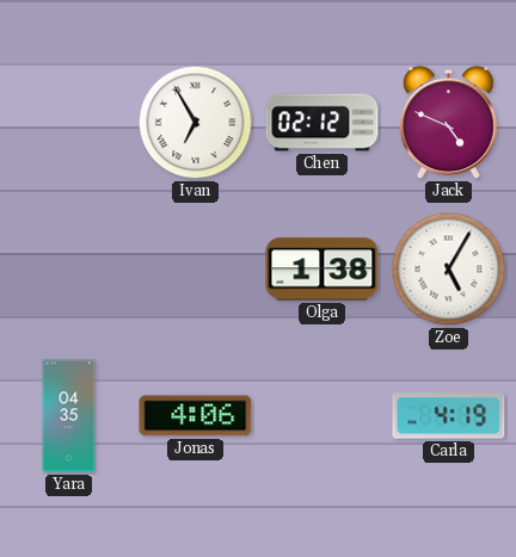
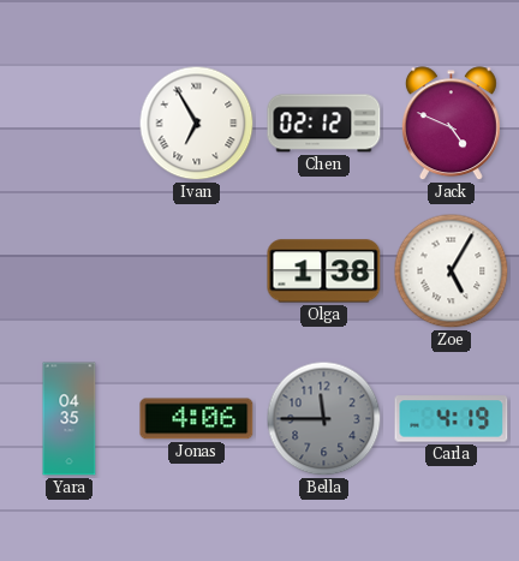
Bella: none -> 11:45
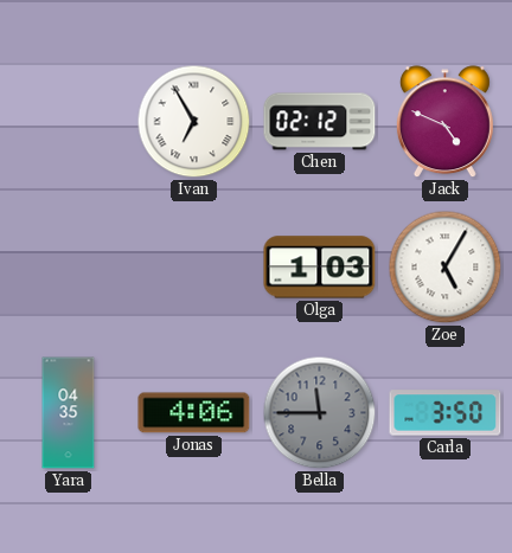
Olga: 1:38 -> 1:03
Carla: 4:19 -> 3:50
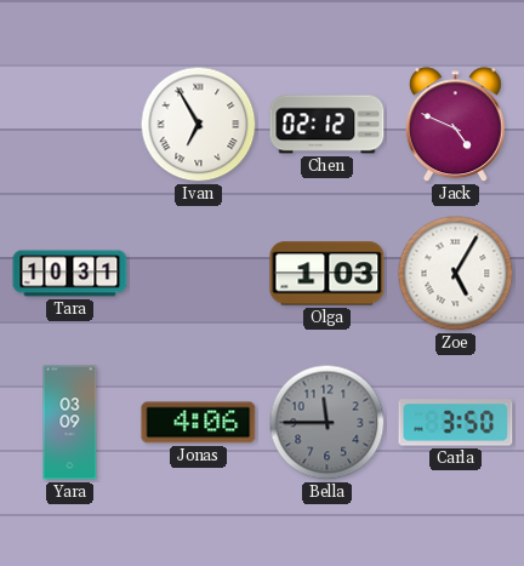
Tara: none -> 10:31
Yara: 04:35 -> 03:09
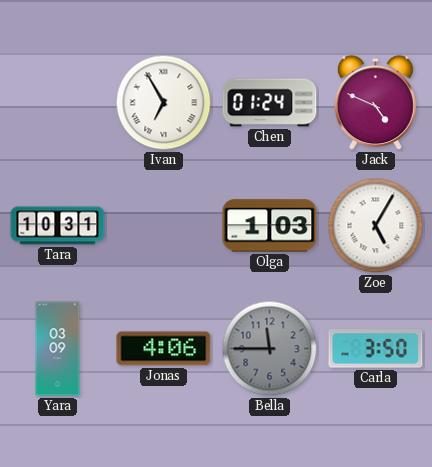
Chen: 02:12 -> 01:24
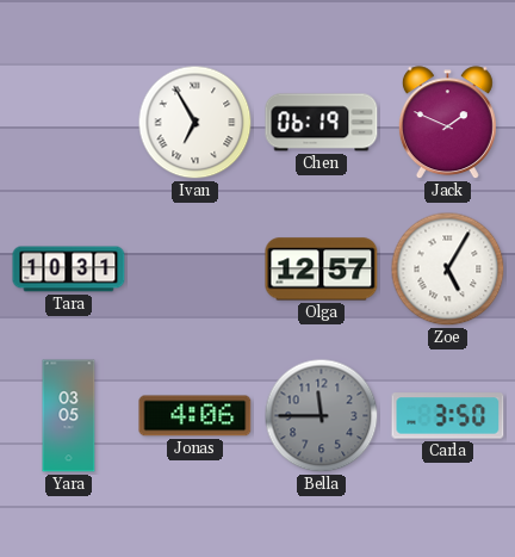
Chen: 01:24 -> 06:19
Jack: 4:49 -> 1:49
Olga: 1:03 -> 12:57
Yara: 03:09 -> 03:05
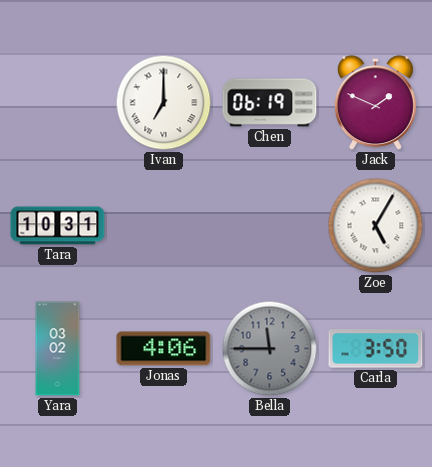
Ivan: 6:55 -> 7:00
Olga: 12:57 -> none
Yara: 03:05 -> 03:02
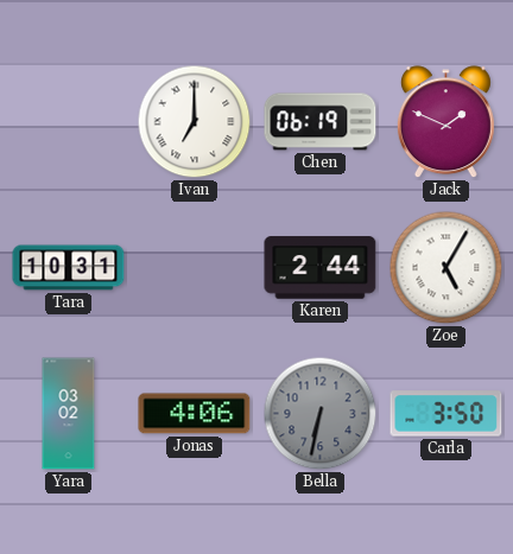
Karen: none -> 2:44
Bella: 11:45 -> 6:32
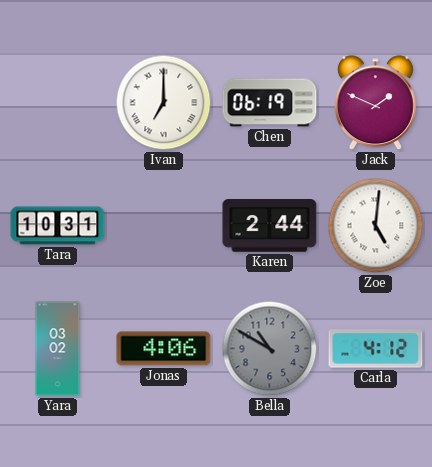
Zoe: 5:05 -> 5:01
Bella: 6:32 -> 10:50
Carla: 3:50 -> 4:12
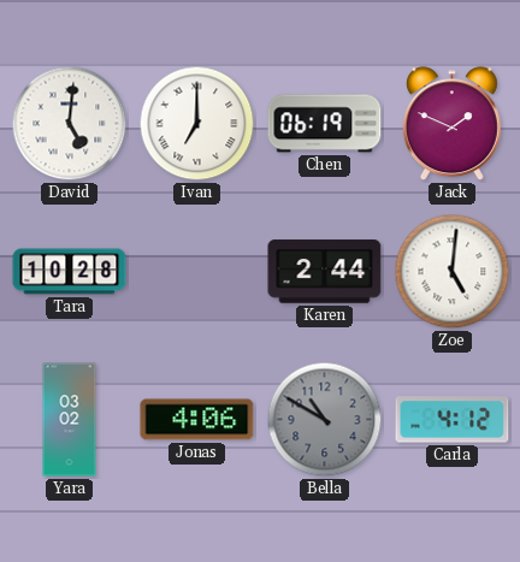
David: none -> 5:01
Tara: 10:31 -> 10:28
